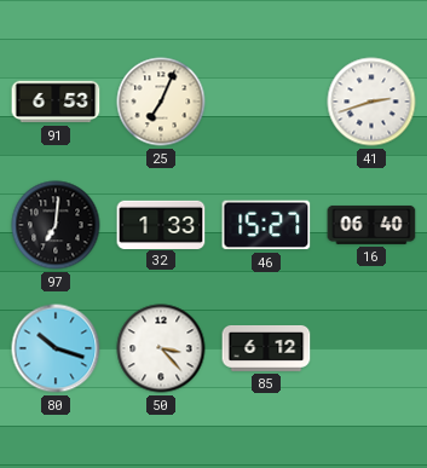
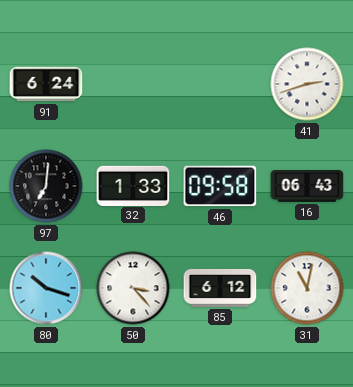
91: 6:53 -> 6:24
25: 7:04 -> none
46: 15:27 -> 09:58
16: 06:40 -> 06:43
31: none -> 11:02
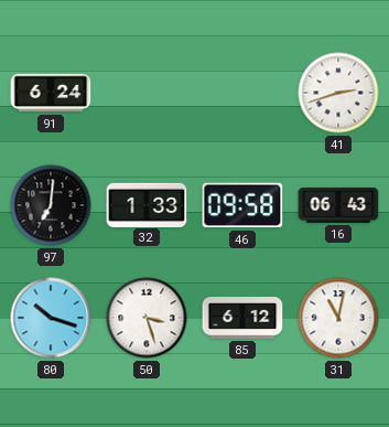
50: 3:23 -> 3:27
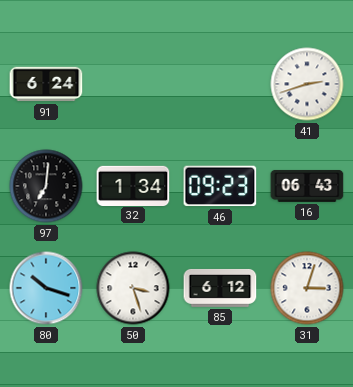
32: 1:33 -> 1:34
46: 09:58 -> 09:23
31: 11:02 -> 3:03
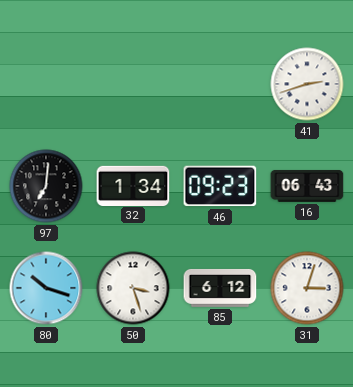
91: 6:24 -> none
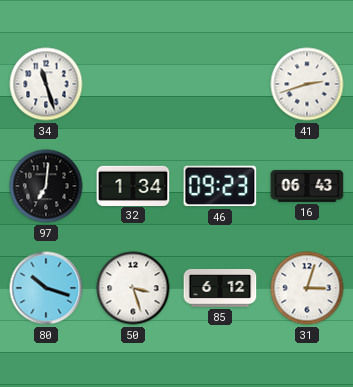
34: none -> 11:27
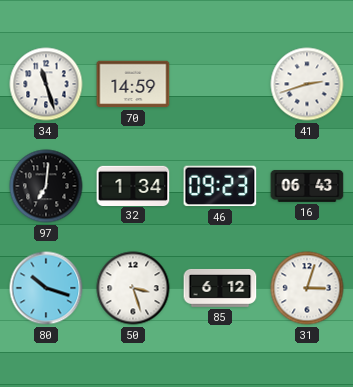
70: none -> 14:59
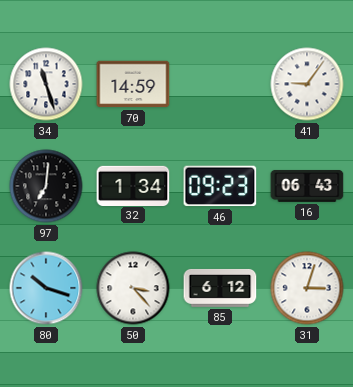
41: 2:42 -> 9:06
50: 3:27 -> 3:23
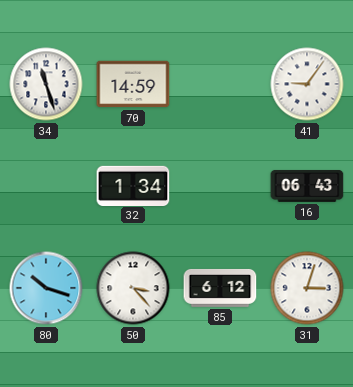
97: 7:01 -> none
46: 09:23 -> none
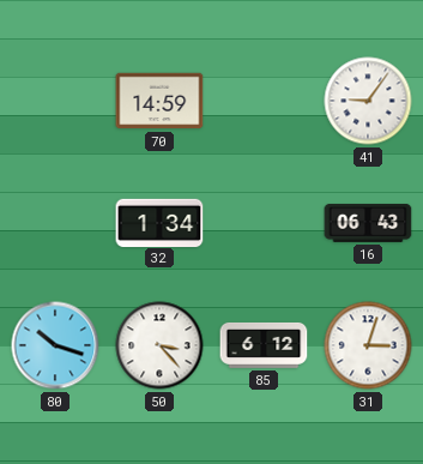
34: 11:27 -> none
